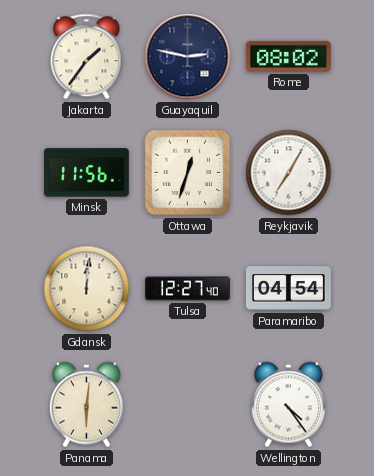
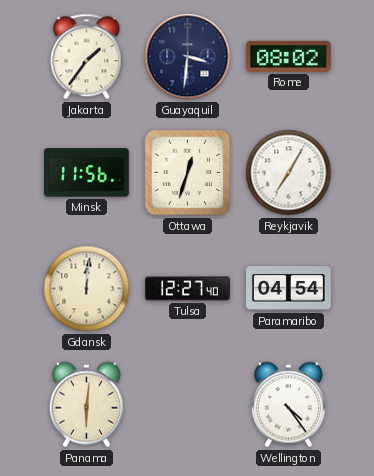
Guayaquil: 2:47 -> 3:31
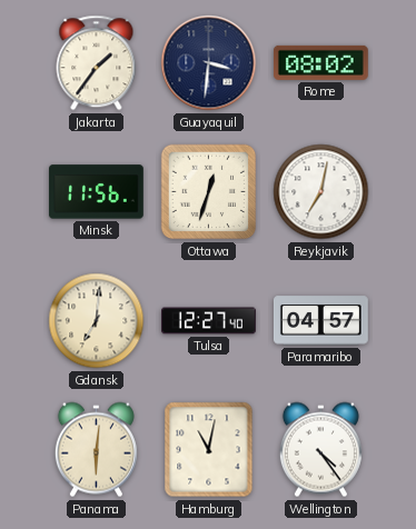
Reykjavik: 7:05 -> 7:02
Gdansk: 12:01 -> 7:01
Paramaribo: 04:54 -> 04:57
Hamburg: none -> 11:02
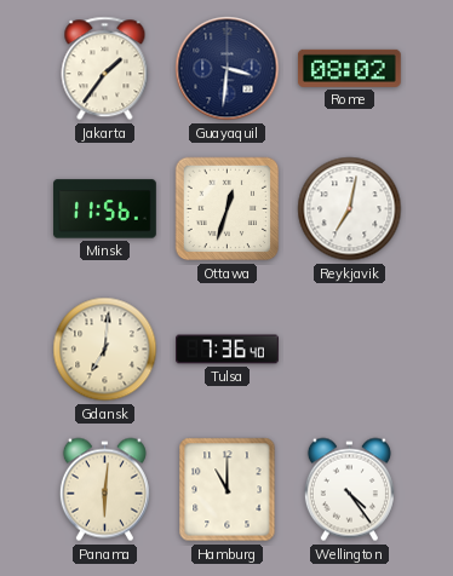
Tulsa: 12:27 -> 7:36
Paramaribo: 04:57 -> none
Hamburg: 11:02 -> 11:00
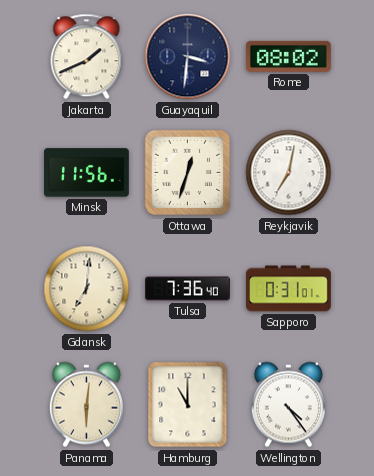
Jakarta: 1:36 -> 1:41
Sapporo: none -> 0:31
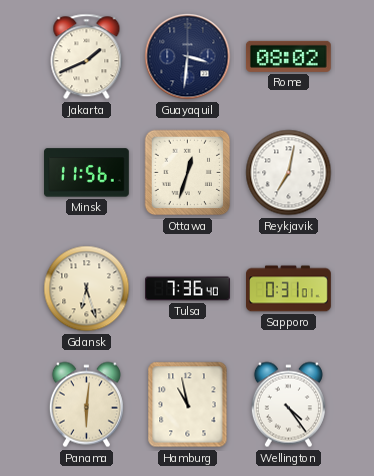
Gdansk: 7:01 -> 6:27
Hamburg: 11:00 -> 10:58
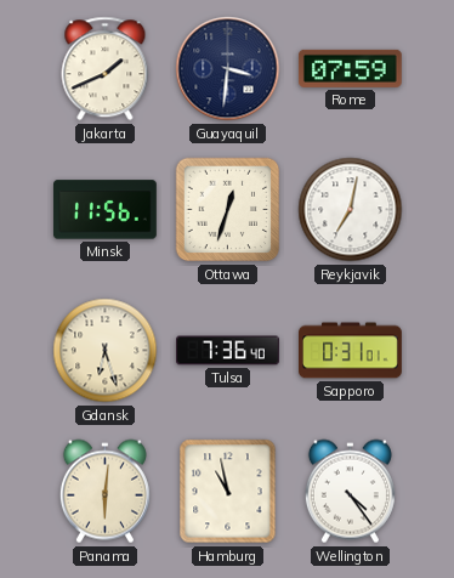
Rome: 08:02 -> 07:59
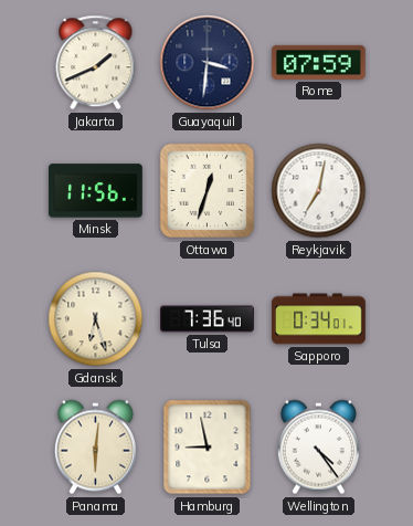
Sapporo: 0:31 -> 0:34
Hamburg: 10:58 -> 8:58
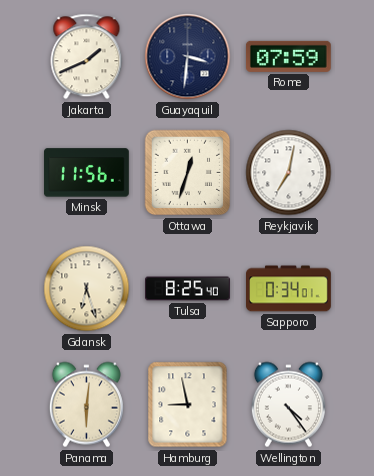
Tulsa: 7:36 -> 8:25
